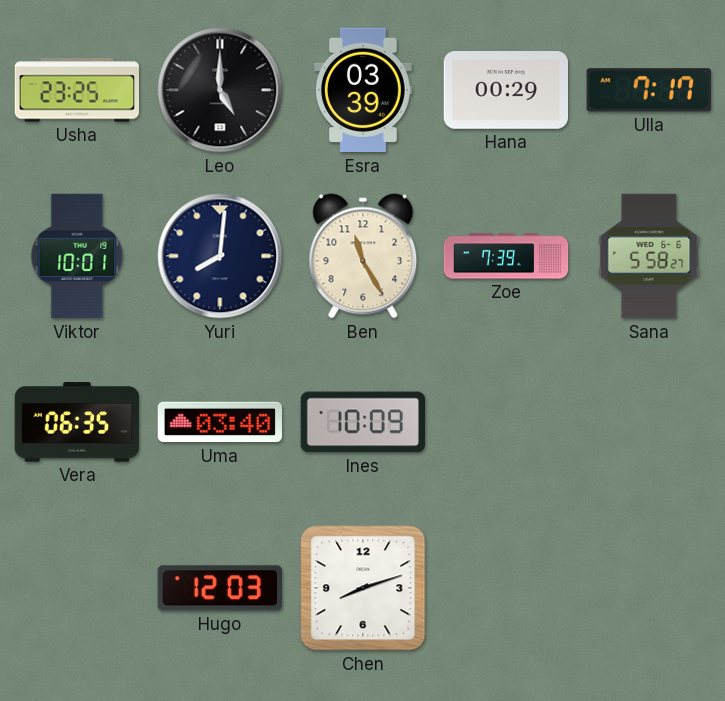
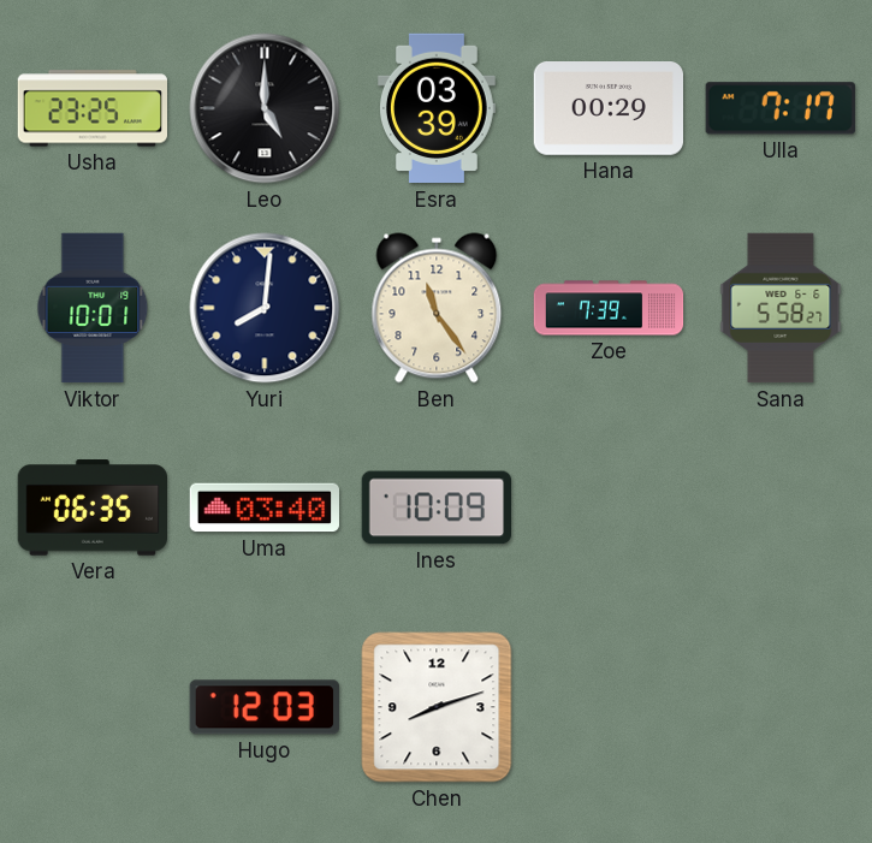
Ben: 11:25 -> 11:24
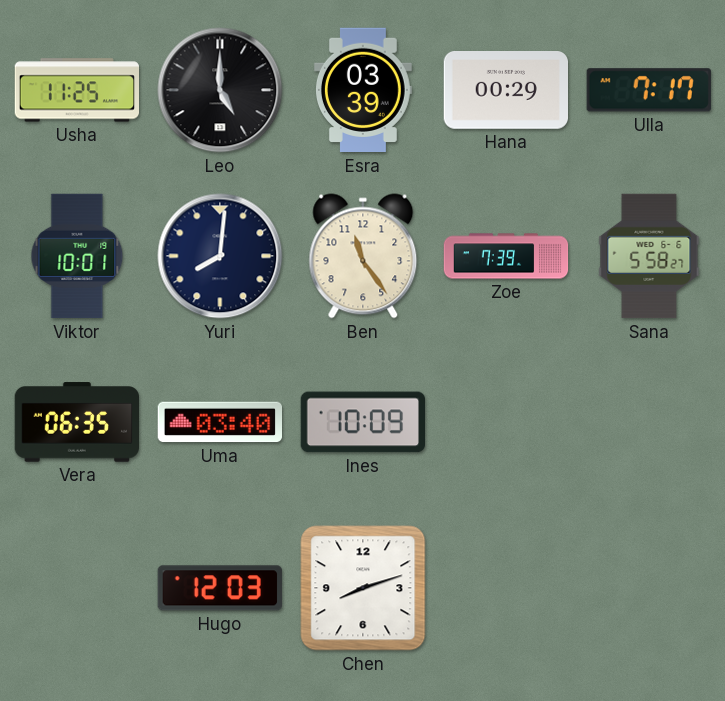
Usha: 23:25 -> 11:25
